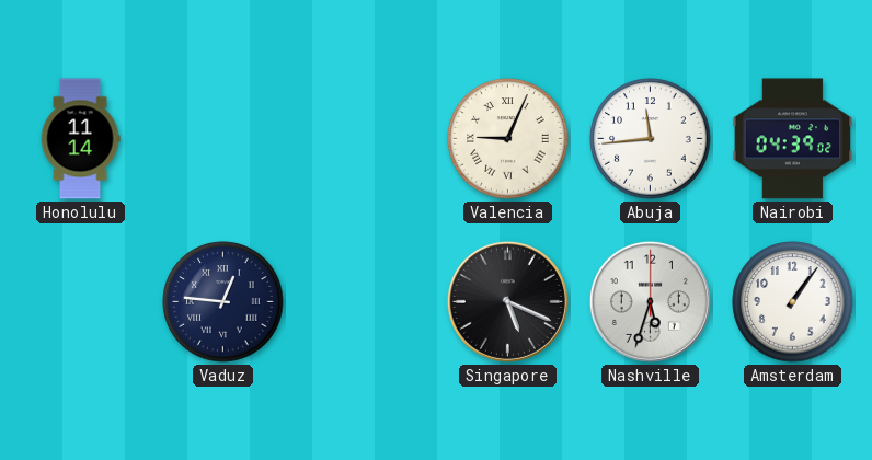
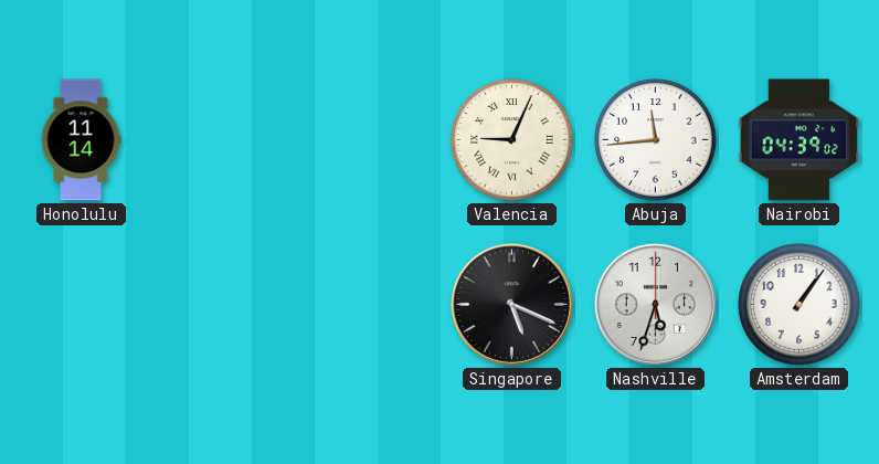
Vaduz: 12:46 -> none
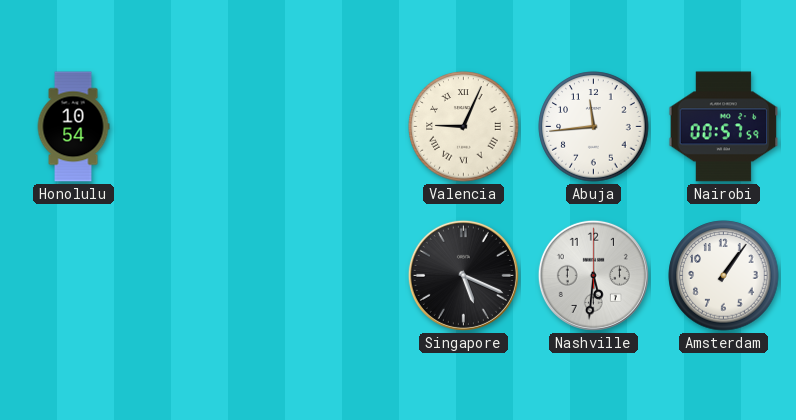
Honolulu: 11:14 -> 10:54
Nairobi: 04:39 -> 00:57
Nashville: 5:33 -> 5:31
